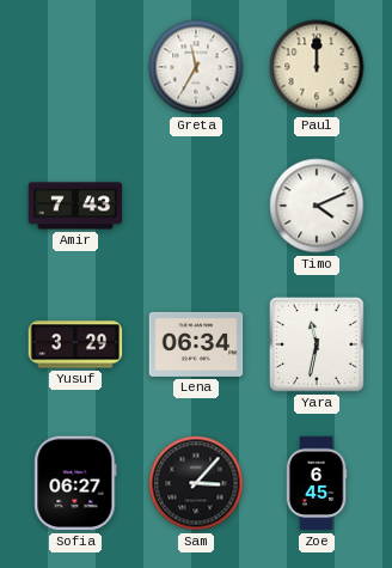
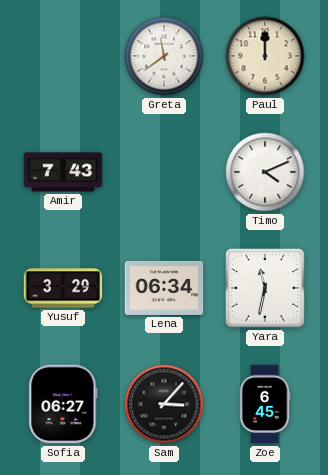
Greta: 11:35 -> 11:39
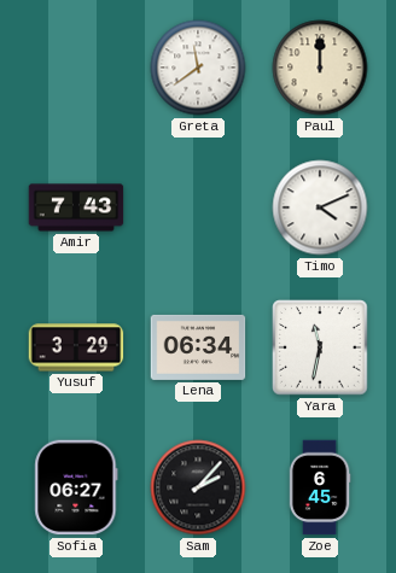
Sam: 3:07 -> 2:07
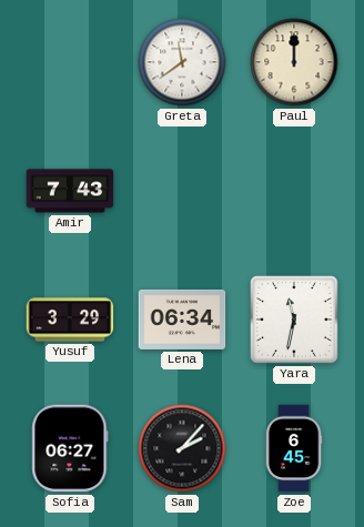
Timo: 4:11 -> none
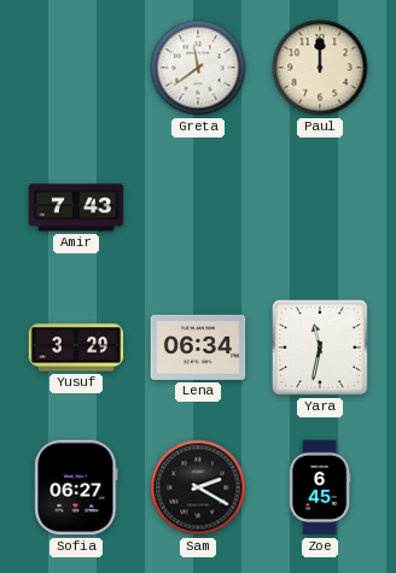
Sam: 2:07 -> 2:20
